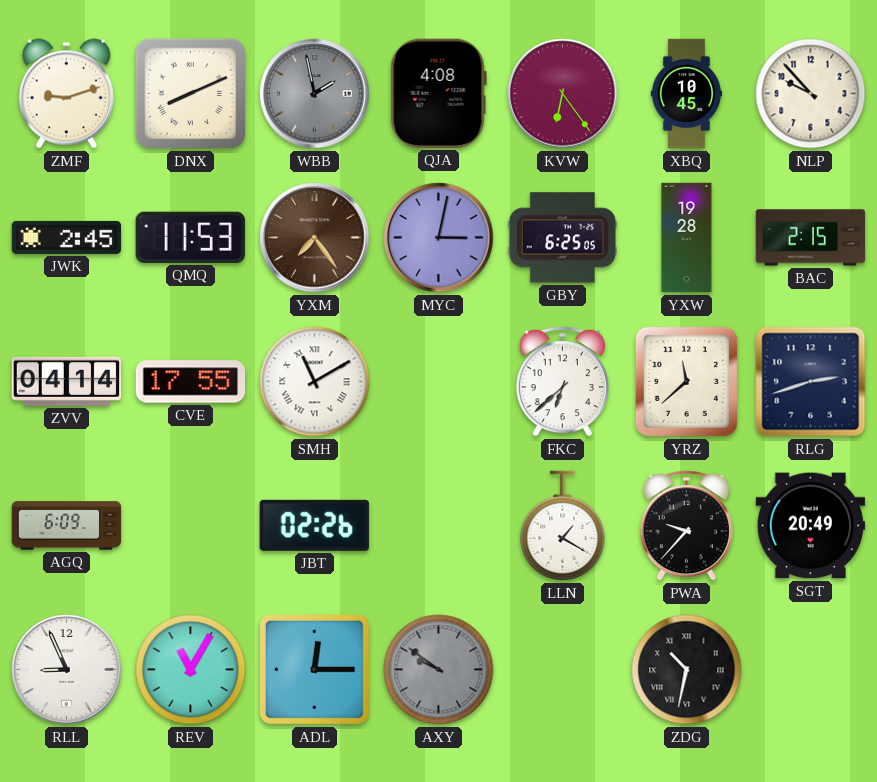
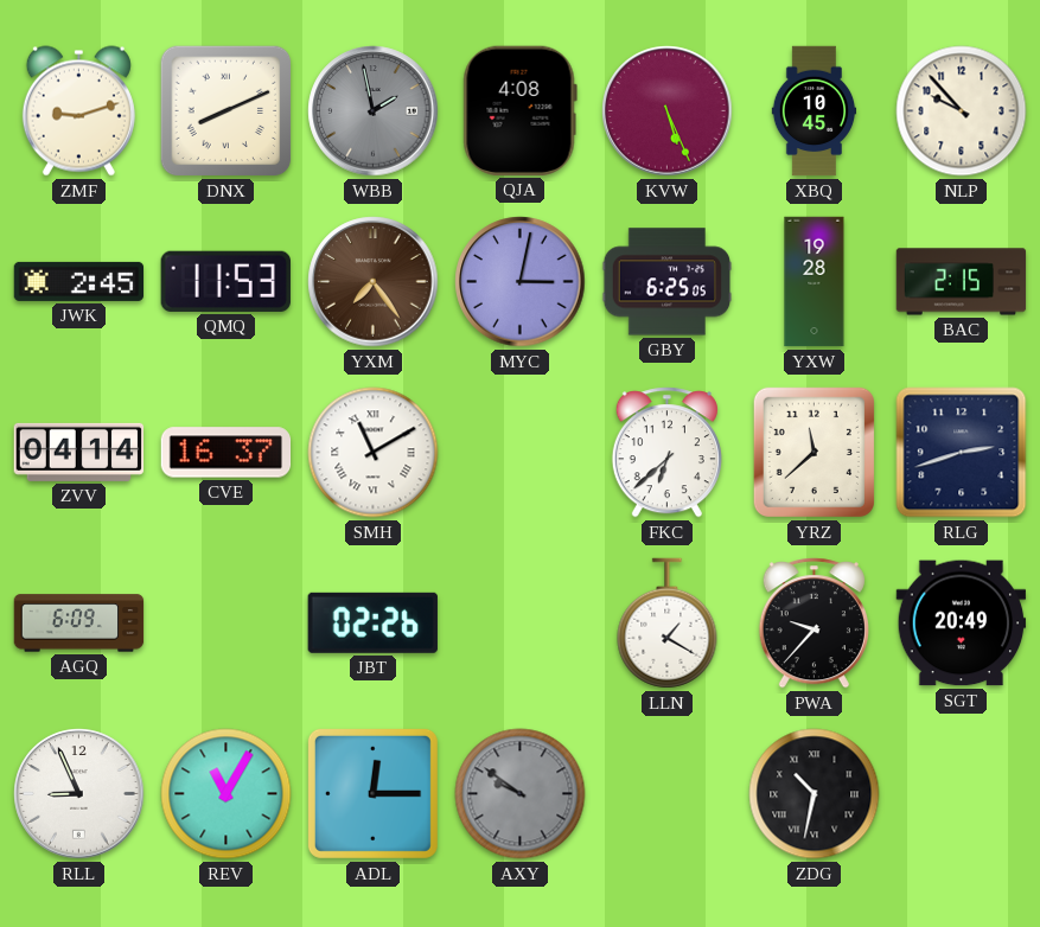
KVW: 6:24 -> 5:26
CVE: 17:55 -> 16:37
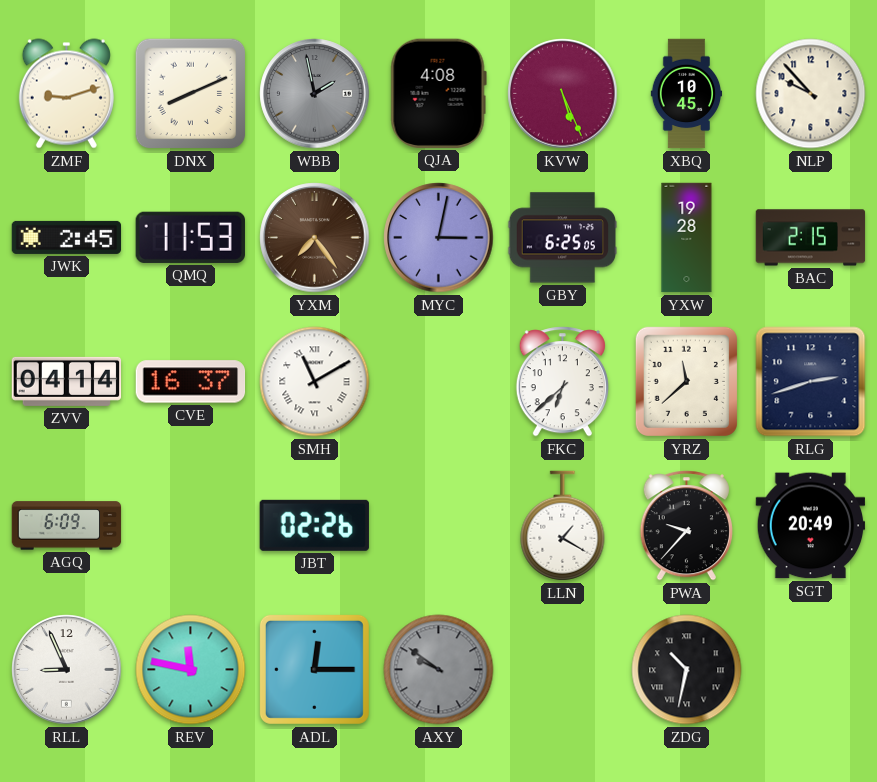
REV: 11:05 -> 11:47
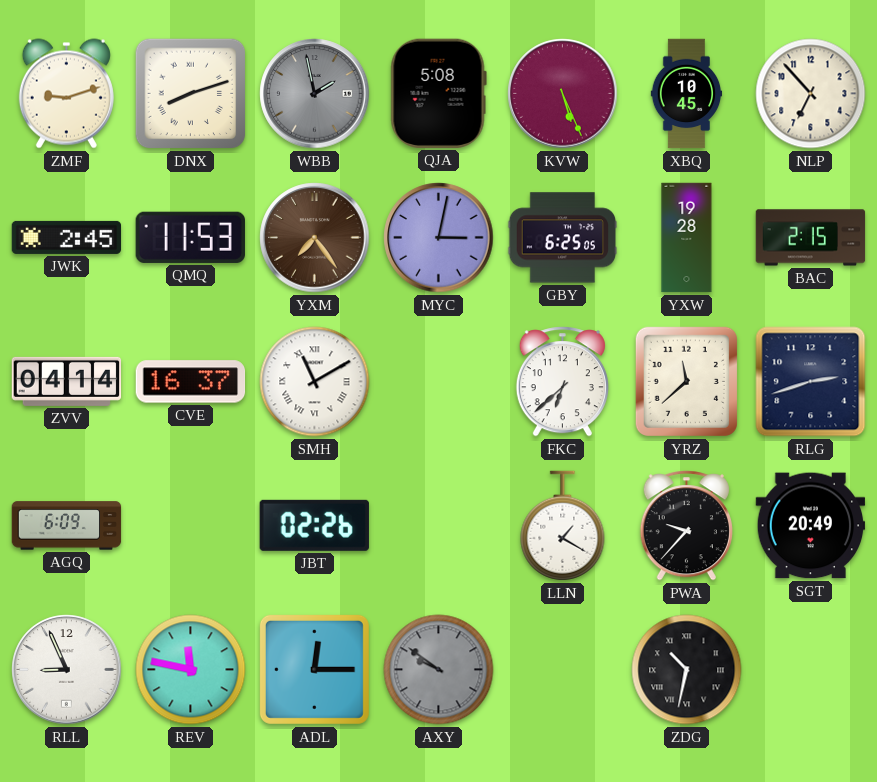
DNX: 8:11 -> 8:12
QJA: 4:08 -> 5:08
NLP: 9:53 -> 6:53
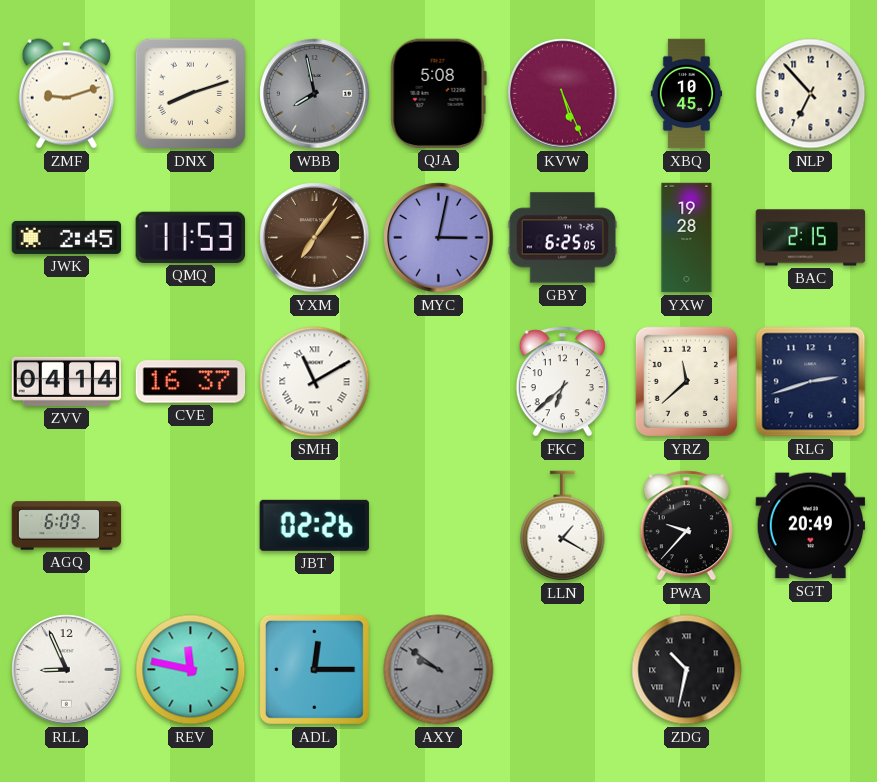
WBB: 1:58 -> 7:58
YXM: 7:24 -> 7:06
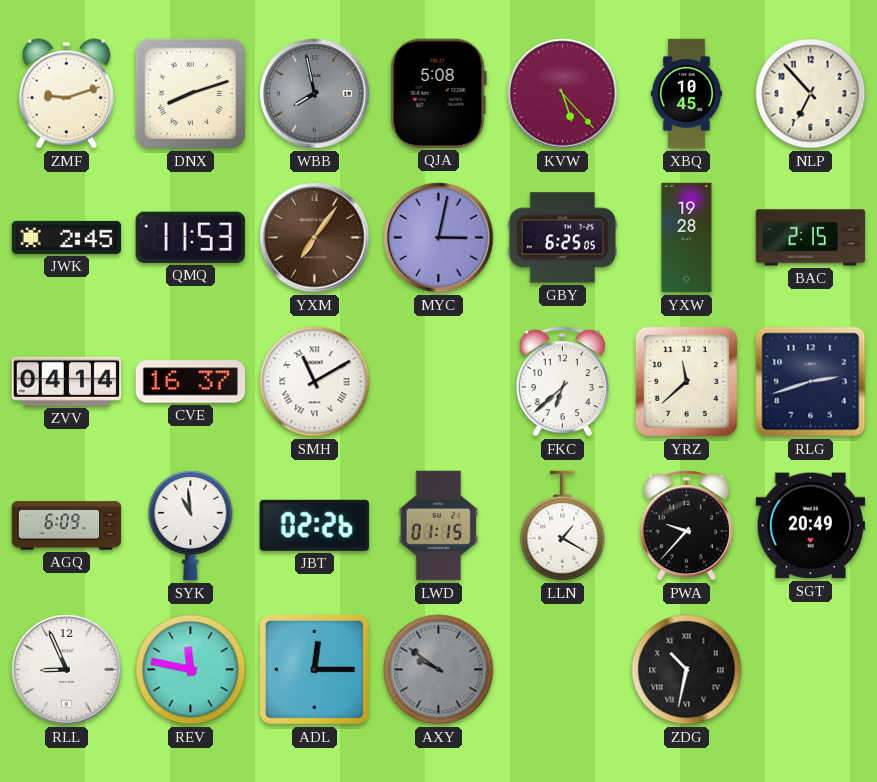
KVW: 5:26 -> 5:23
SYK: none -> 10:59
LWD: none -> 01:15
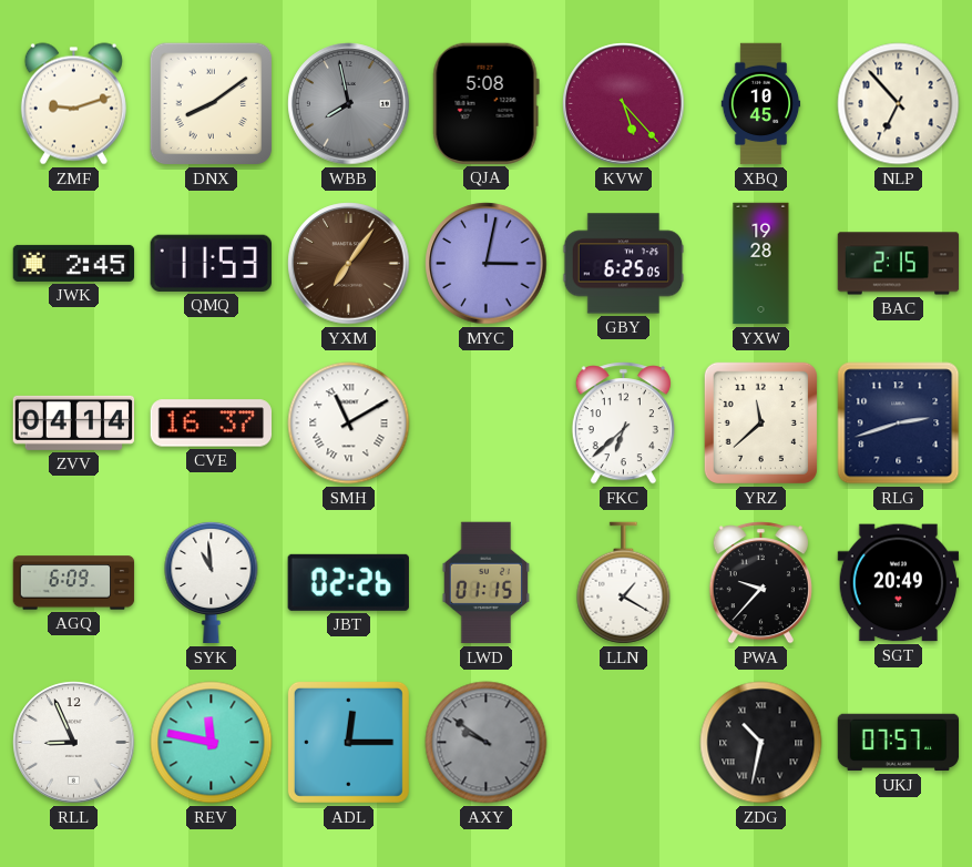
DNX: 8:12 -> 8:09
UKJ: none -> 07:57
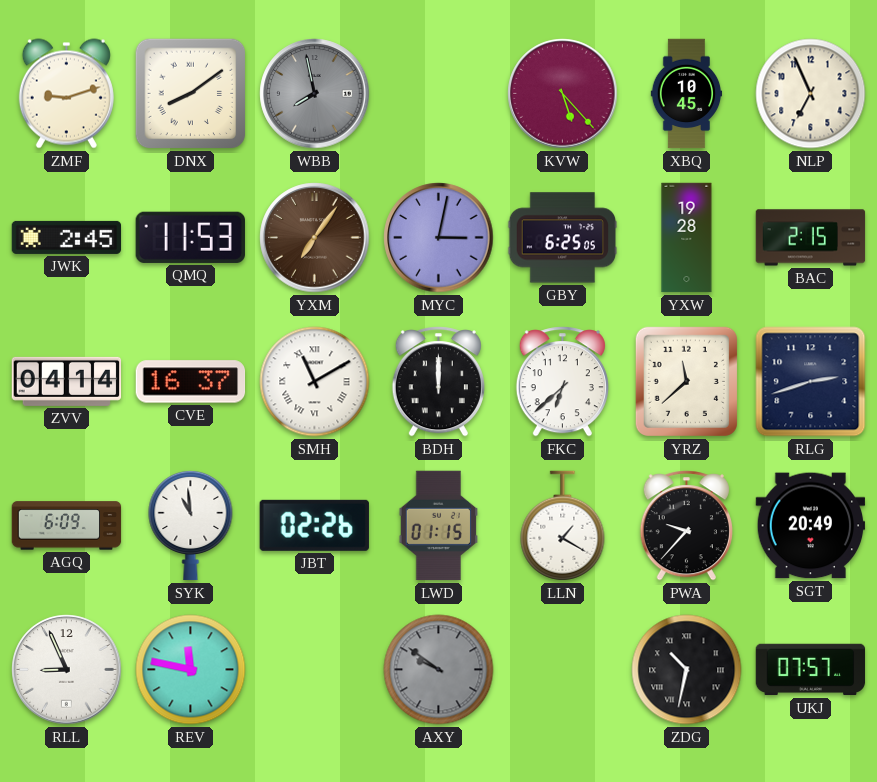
QJA: 5:08 -> none
NLP: 6:53 -> 6:56
BDH: none -> 12:00
ADL: 12:15 -> none
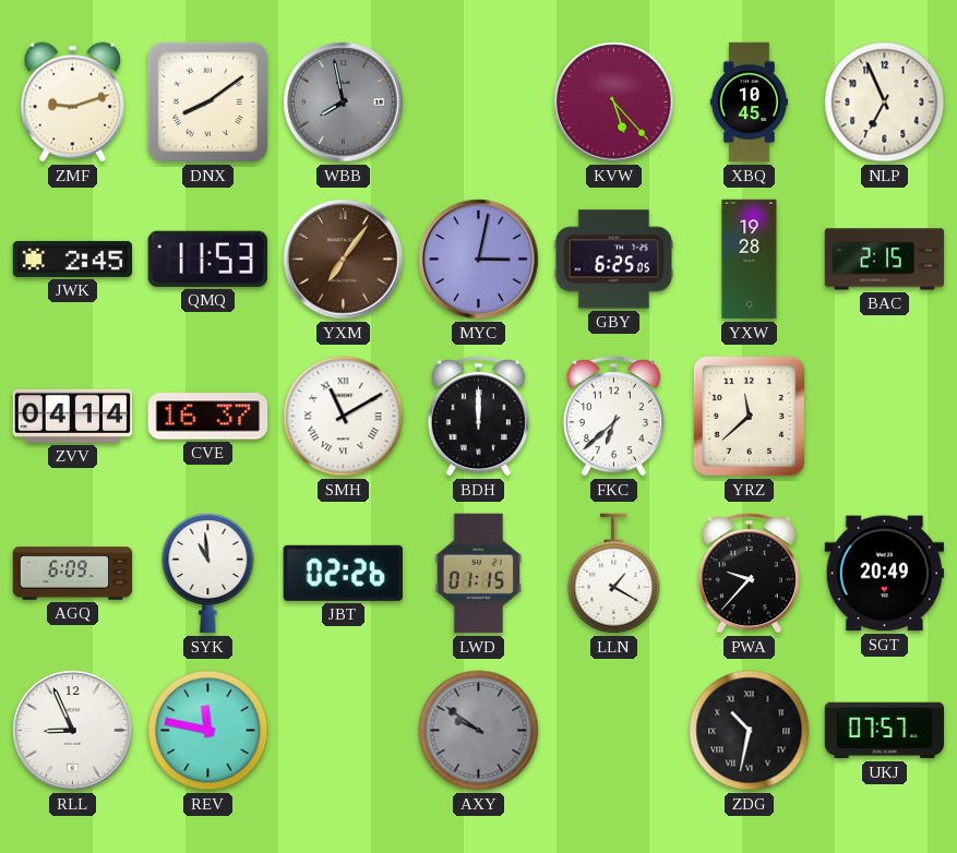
RLG: 2:42 -> none
